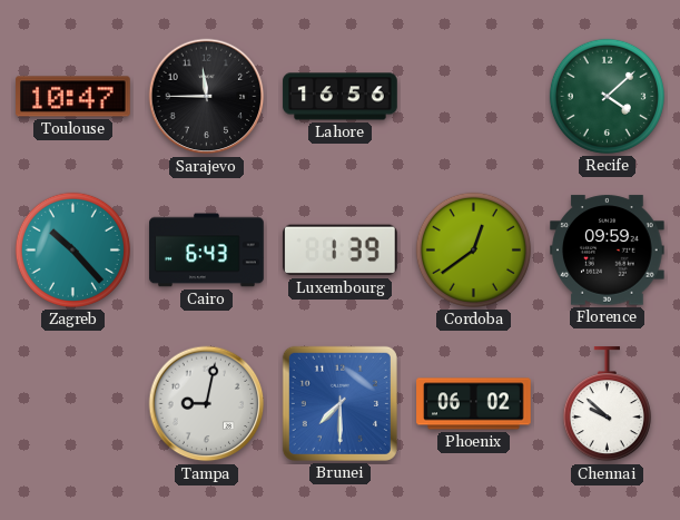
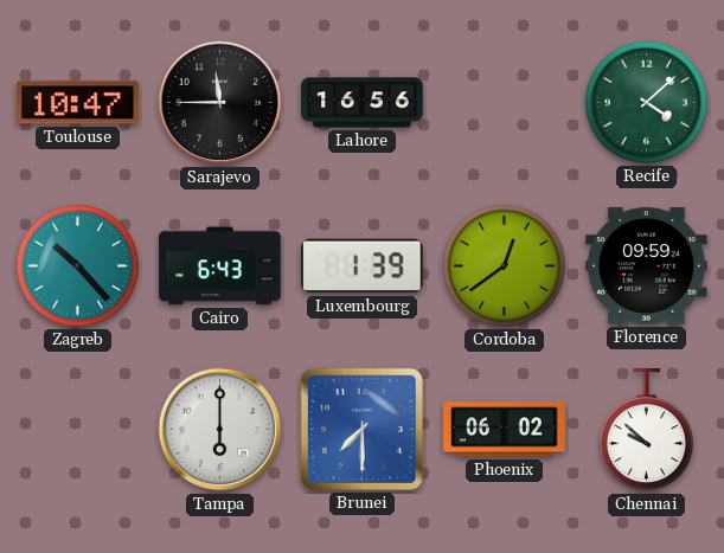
Tampa: 9:02 -> 6:00
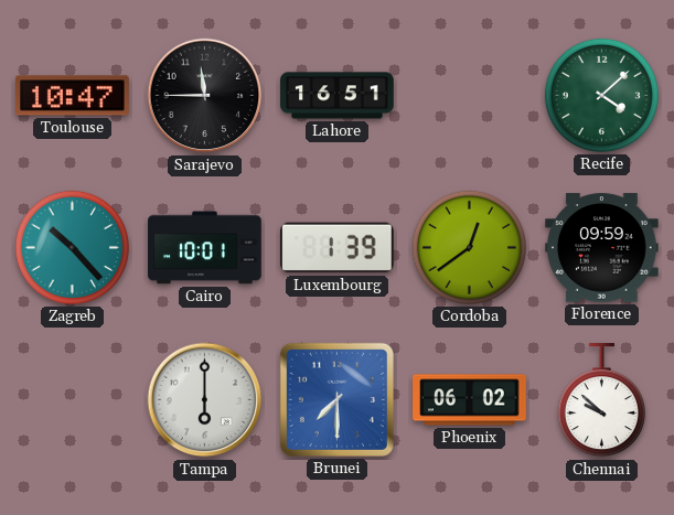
Lahore: 16:56 -> 16:51
Cairo: 6:43 -> 10:01
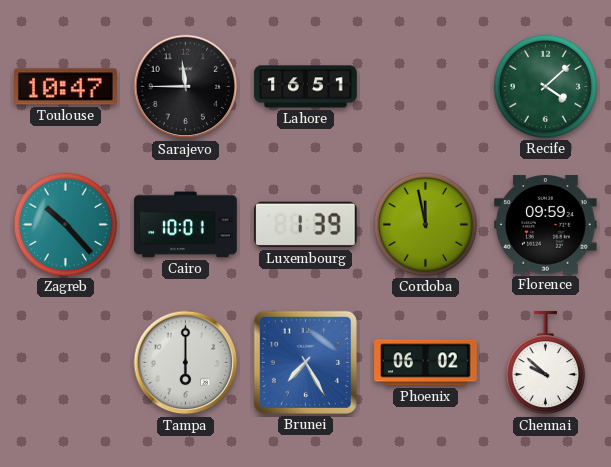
Cordoba: 12:39 -> 11:58
Brunei: 7:30 -> 7:25
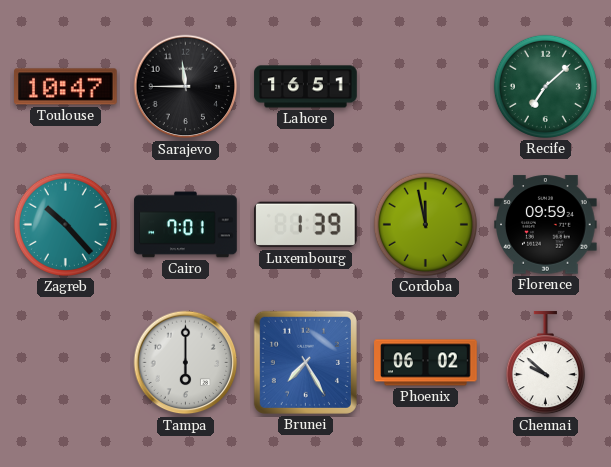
Recife: 4:08 -> 7:08
Cairo: 10:01 -> 7:01
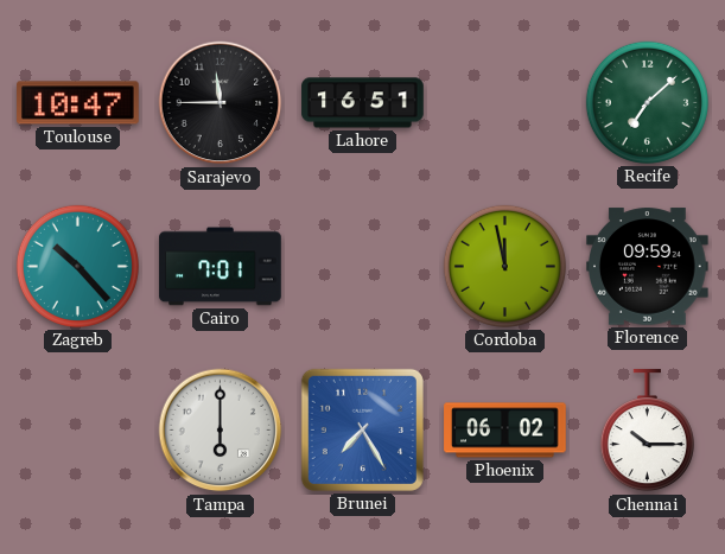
Luxembourg: 1:39 -> none
Chennai: 9:52 -> 10:15
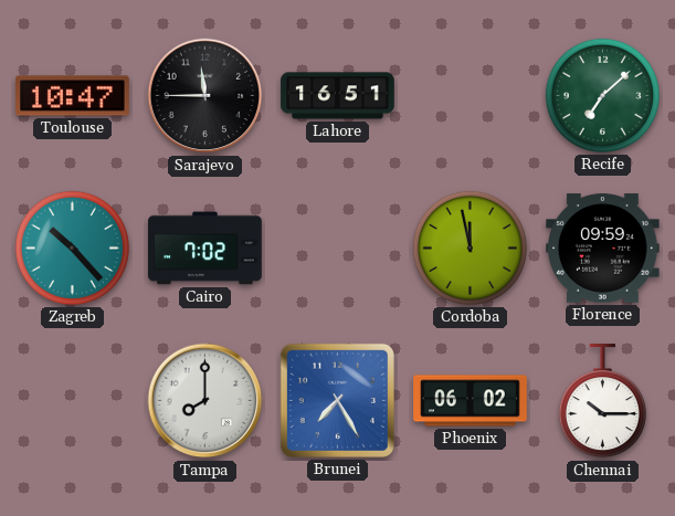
Cairo: 7:01 -> 7:02
Tampa: 6:00 -> 8:00
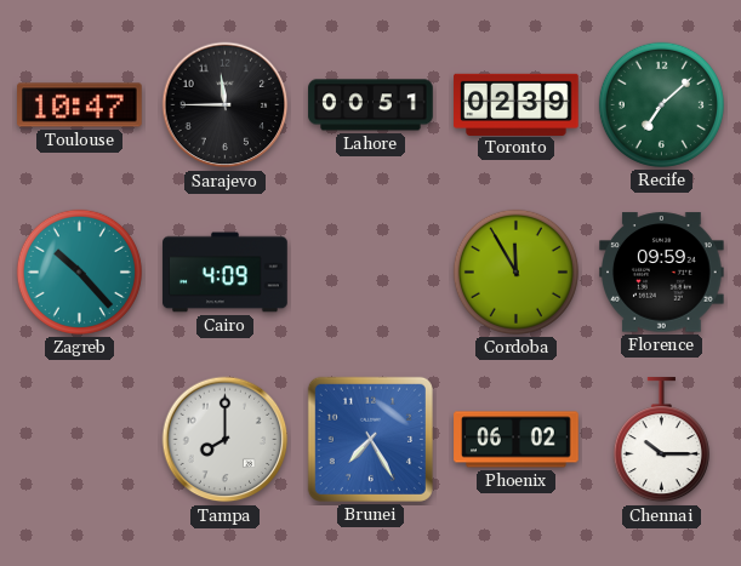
Lahore: 16:51 -> 00:51
Toronto: none -> 02:39
Cairo: 7:02 -> 4:09
Cordoba: 11:58 -> 11:55
